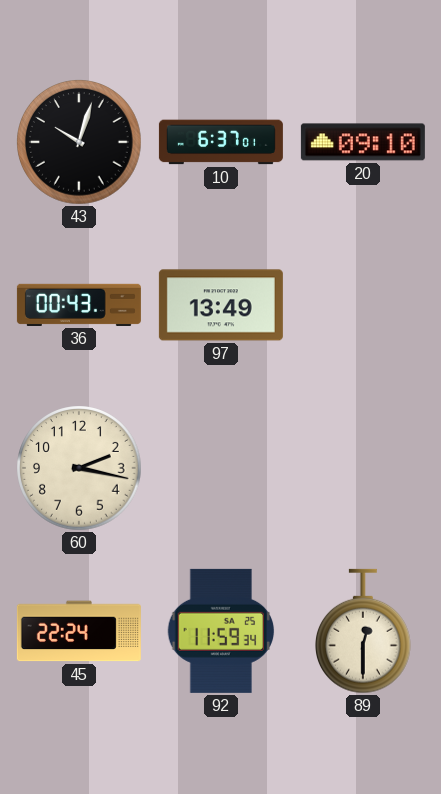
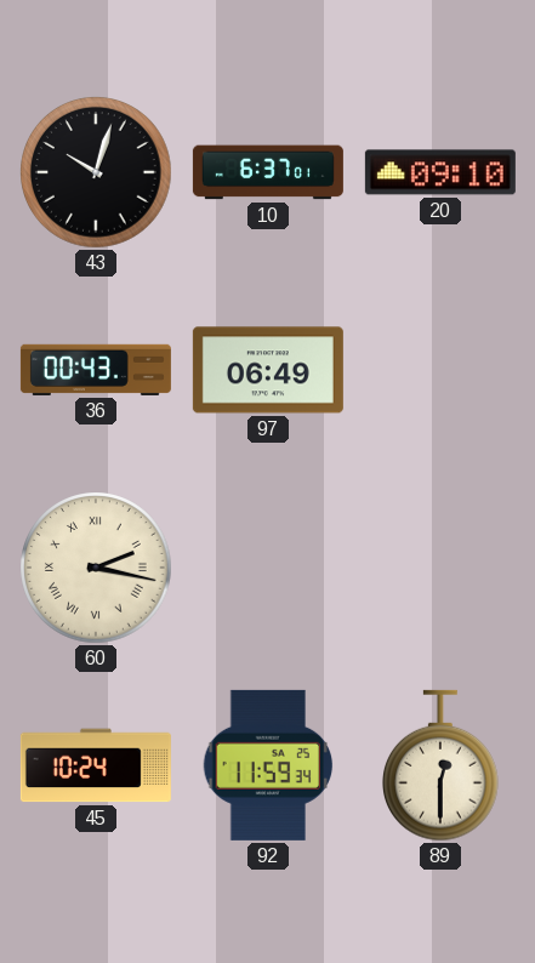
97: 13:49 -> 06:49
60 numerals: Arabic -> Roman
45: 22:24 -> 10:24
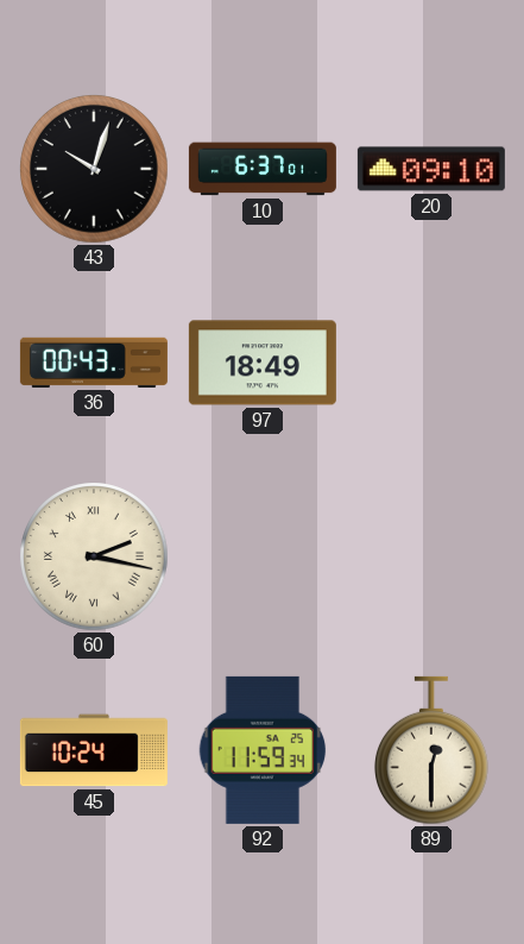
97: 06:49 -> 18:49
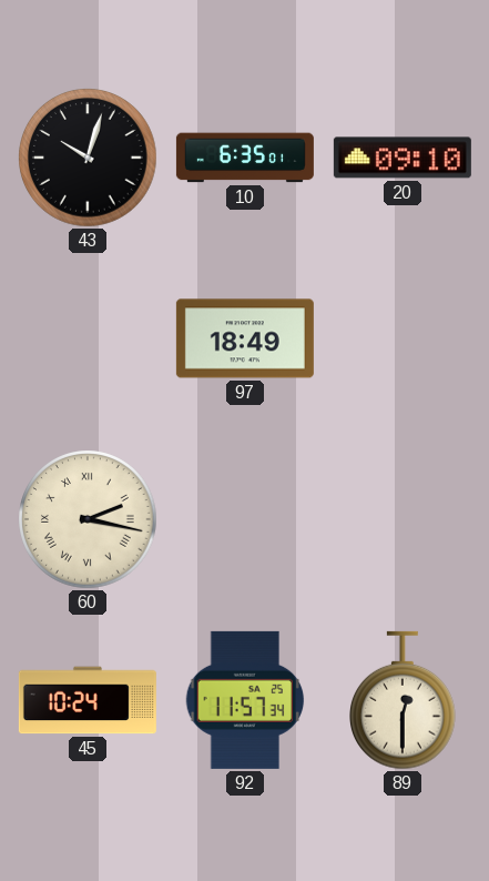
10: 6:37 -> 6:35
36: 00:43 -> none
92: 11:59 -> 11:57
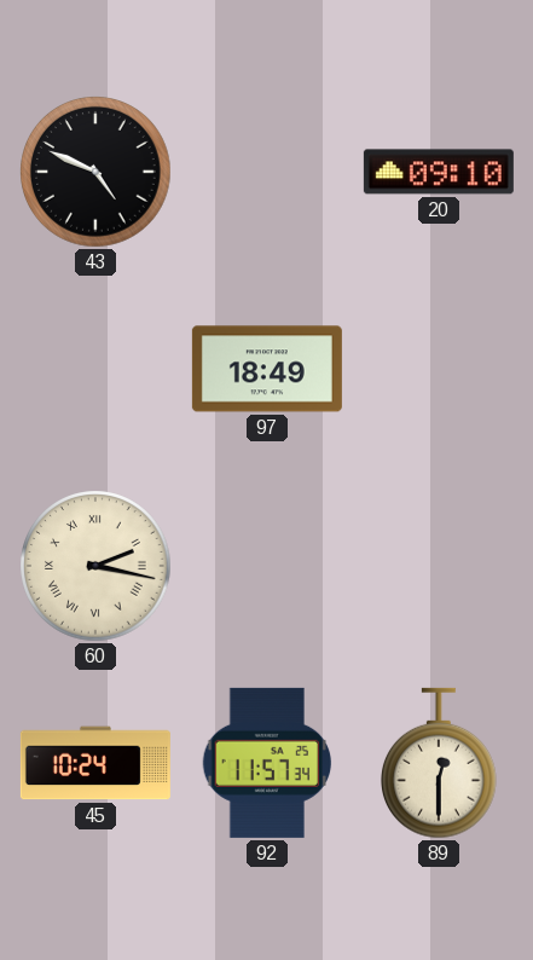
43: 10:03 -> 4:49
10: 6:35 -> none
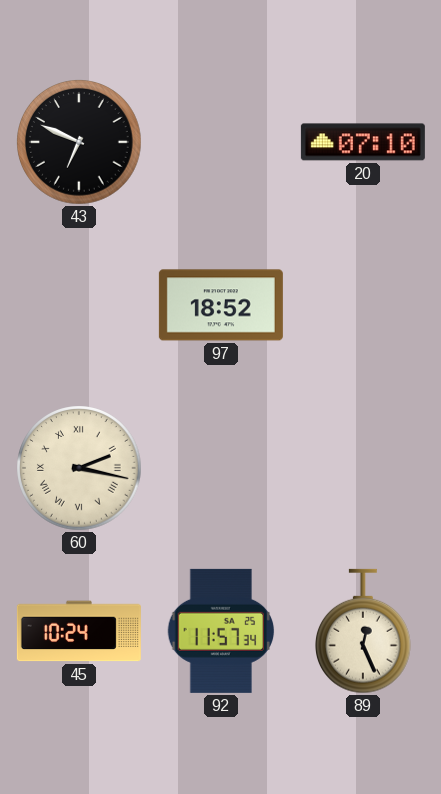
43: 4:49 -> 6:49
20: 09:10 -> 07:10
97: 18:49 -> 18:52
89: 12:30 -> 12:26
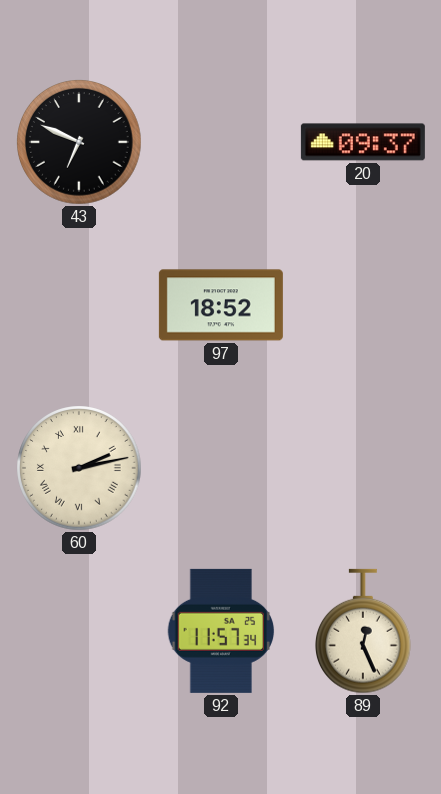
20: 07:10 -> 09:37
60: 2:17 -> 2:13
45: 10:24 -> none
